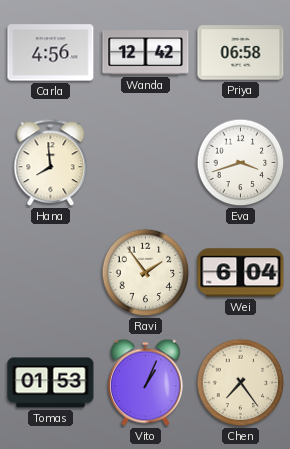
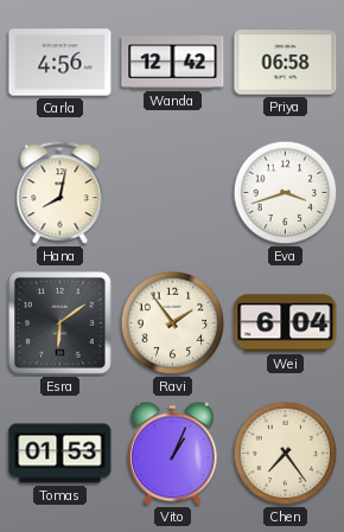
Hana: 7:59 -> 8:02
Esra: none -> 6:09
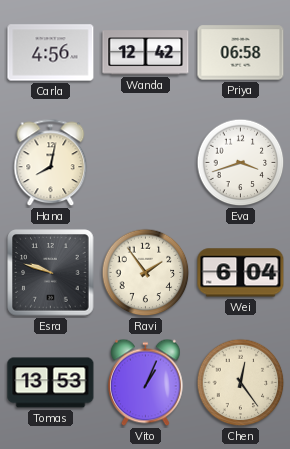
Esra: 6:09 -> 9:48
Tomas: 01:53 -> 13:53
Chen: 7:24 -> 12:24
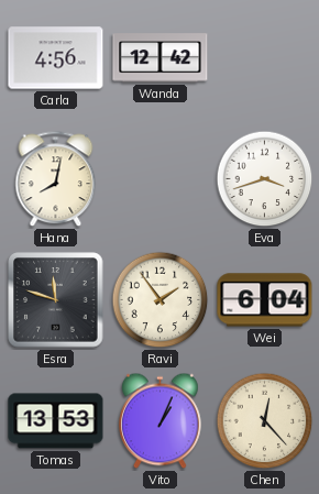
Priya: 06:58 -> none
Esra: 9:48 -> 11:48
Chen: 12:24 -> 12:23
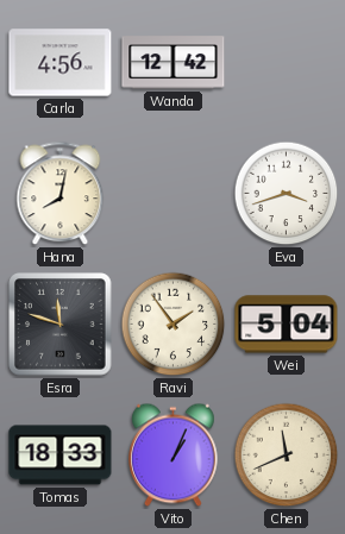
Wei: 6:04 -> 5:04
Tomas: 13:53 -> 18:33
Chen: 12:23 -> 11:41
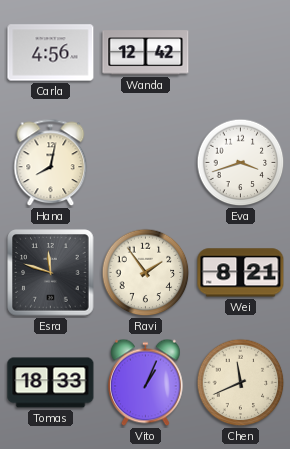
Wei: 5:04 -> 8:21
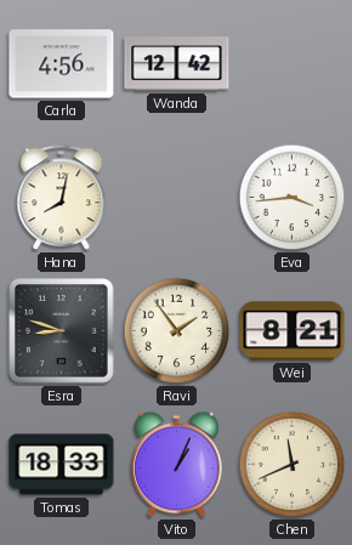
Eva: 3:42 -> 3:44
Esra: 11:48 -> 8:48
